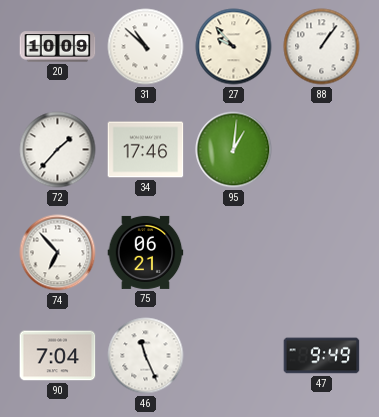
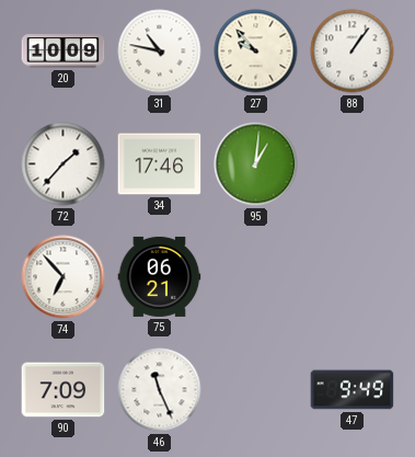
31: 10:52 -> 10:47
90: 7:04 -> 7:09
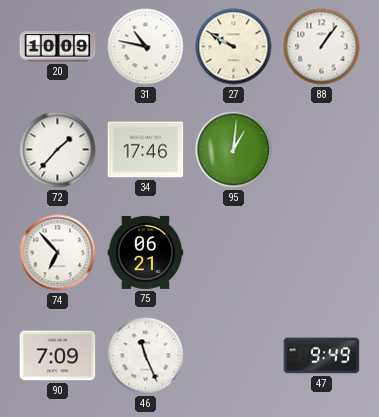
27: 9:53 -> 9:50
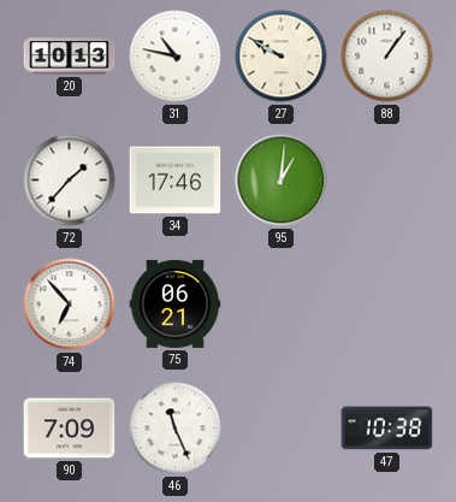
20: 10:09 -> 10:13
47: 9:49 -> 10:38
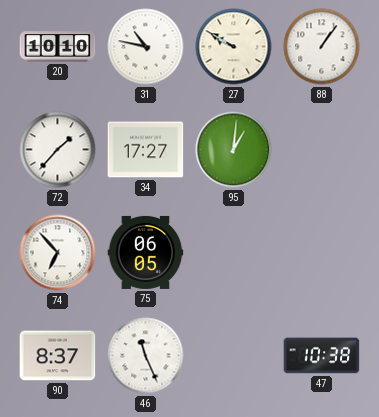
20: 10:13 -> 10:10
34: 17:46 -> 17:27
75: 06:21 -> 06:05
90: 7:09 -> 8:37
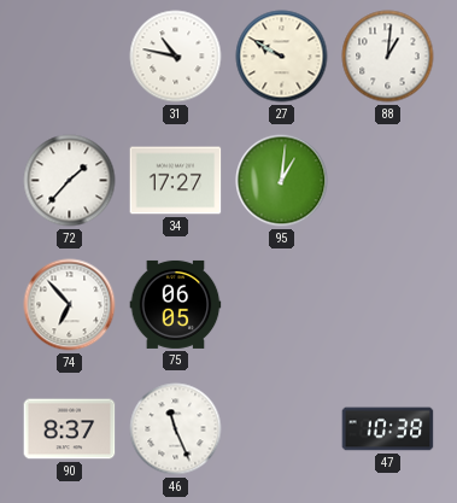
20: 10:10 -> none
88: 1:06 -> 1:01
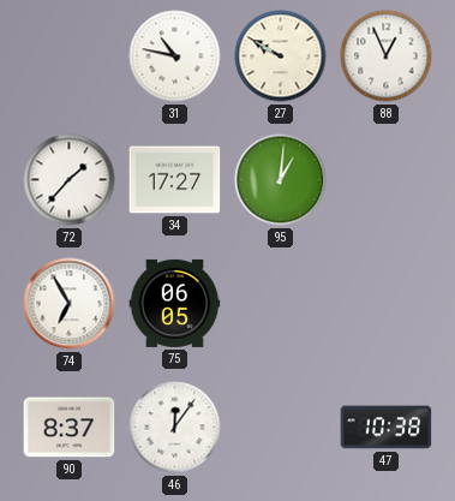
88: 1:01 -> 12:56
74: 6:53 -> 6:55
46: 11:26 -> 12:06
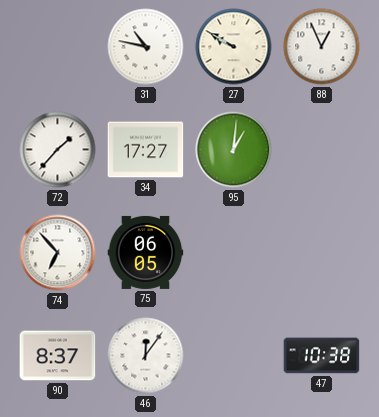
74: 6:55 -> 6:53
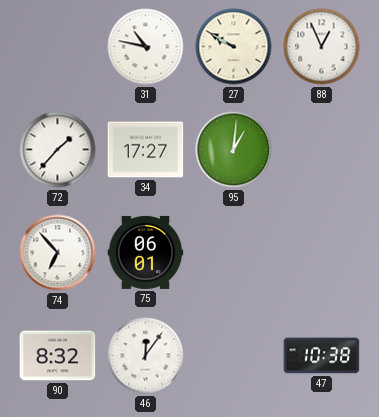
75: 06:05 -> 06:01
90: 8:37 -> 8:32
